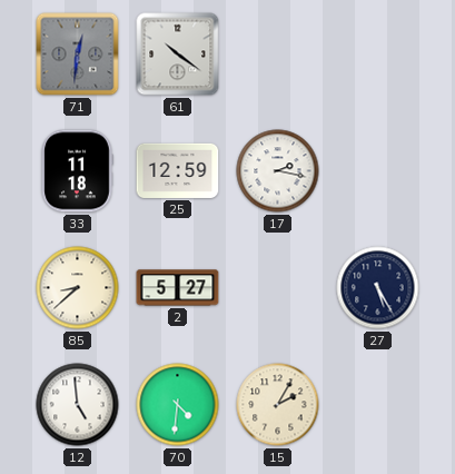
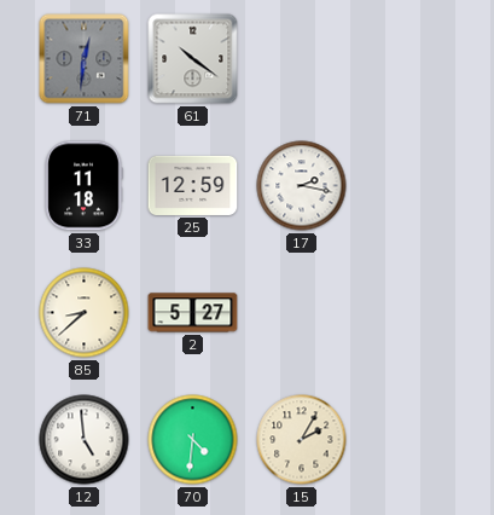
27: 5:25 -> none
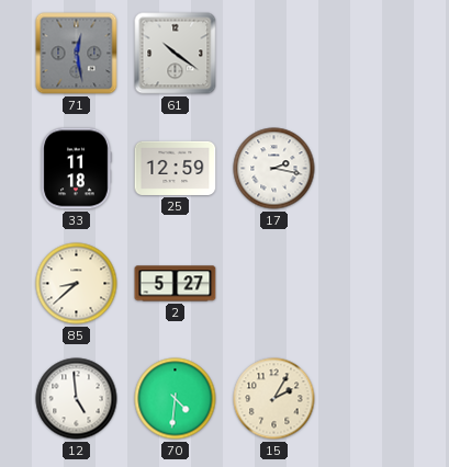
71: 12:31 -> 12:28
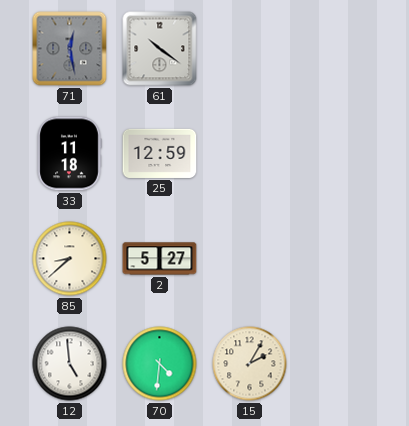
17: 2:17 -> none
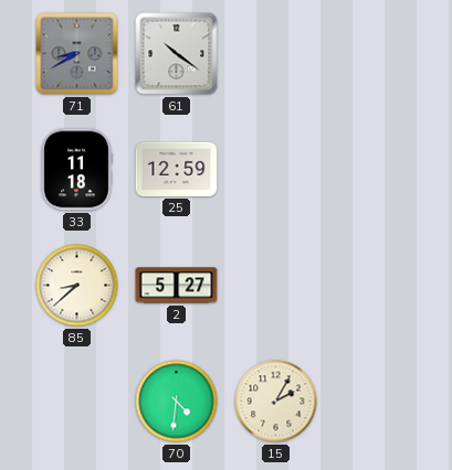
71: 12:28 -> 8:40
12: 4:59 -> none
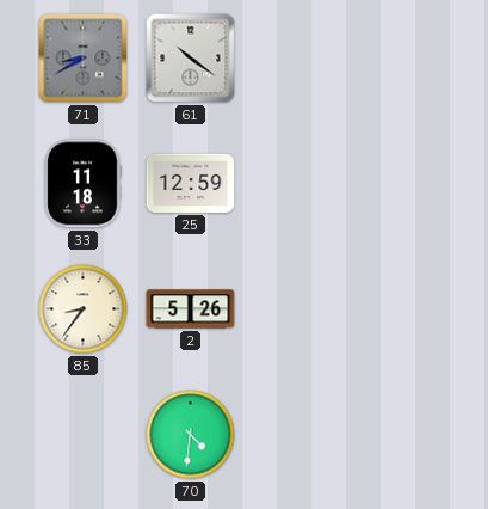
85: 8:38 -> 8:36
2: 5:27 -> 5:26
15: 2:05 -> none
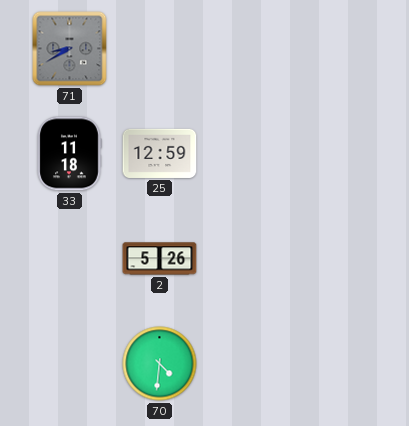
61: 10:21 -> none
85: 8:36 -> none
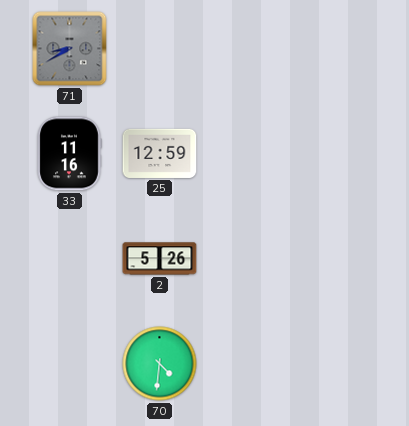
33: 11:18 -> 11:16
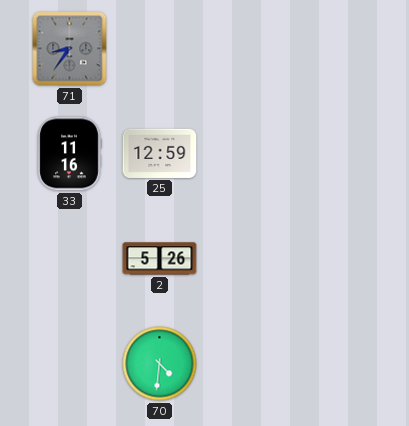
71: 8:40 -> 8:36
